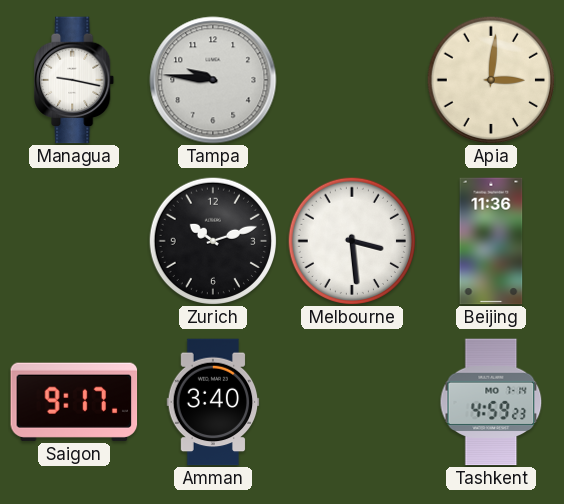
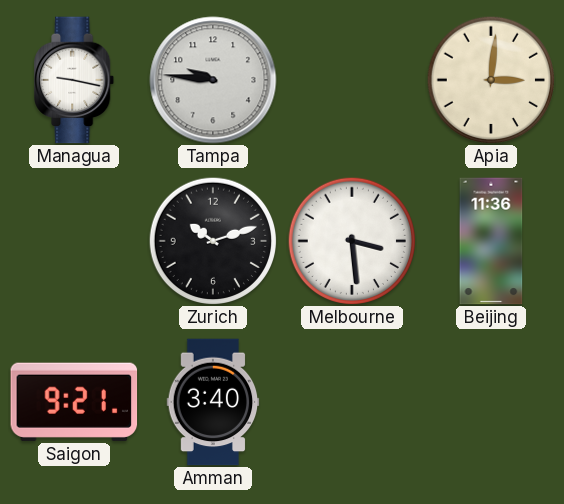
Saigon: 9:17 -> 9:21
Tashkent: 4:59 -> none
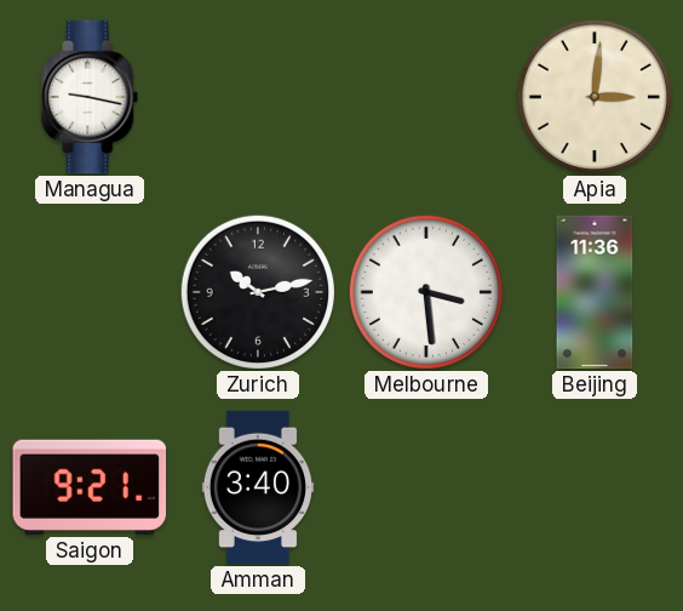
Tampa: 9:46 -> none
Zurich: 10:12 -> 10:13
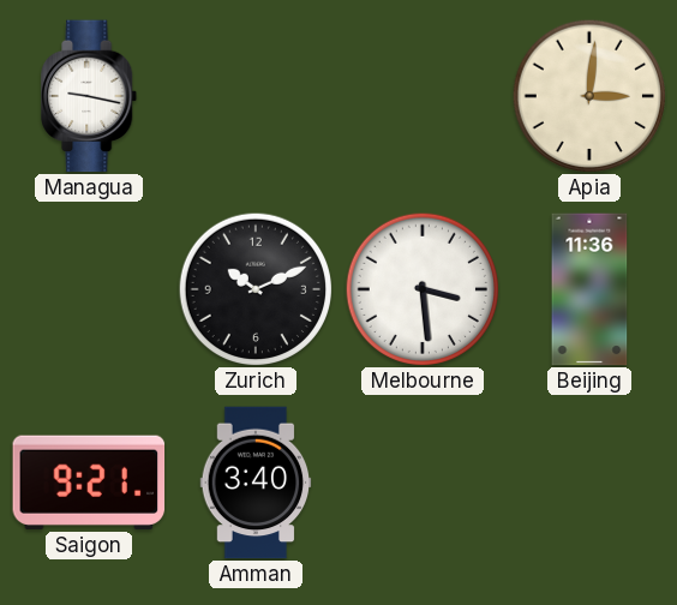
Zurich: 10:13 -> 10:11
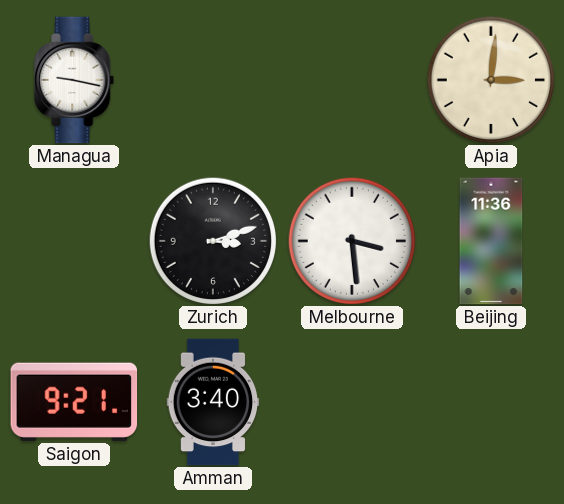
Zurich: 10:11 -> 3:12
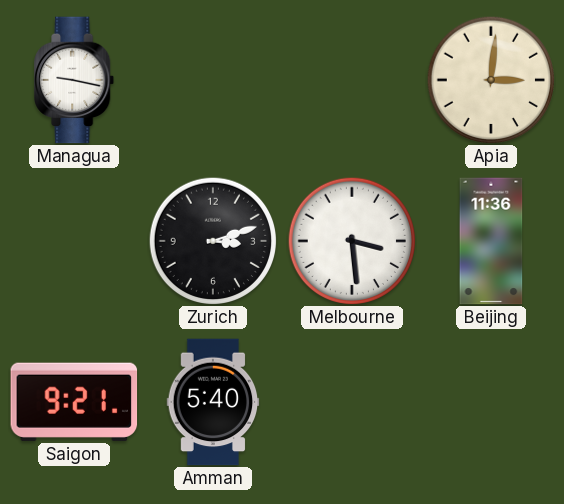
Amman: 3:40 -> 5:40
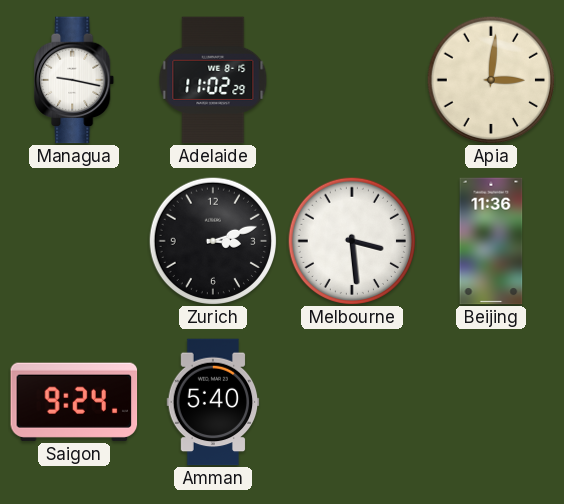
Adelaide: none -> 11:02
Saigon: 9:21 -> 9:24
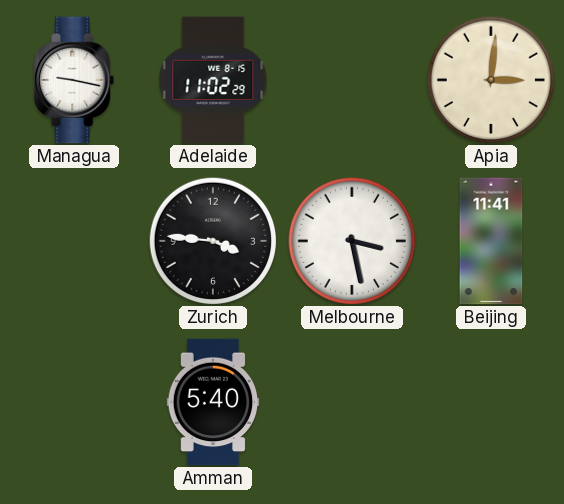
Zurich: 3:12 -> 3:46
Melbourne: 3:29 -> 3:28
Beijing: 11:36 -> 11:41
Saigon: 9:24 -> none
